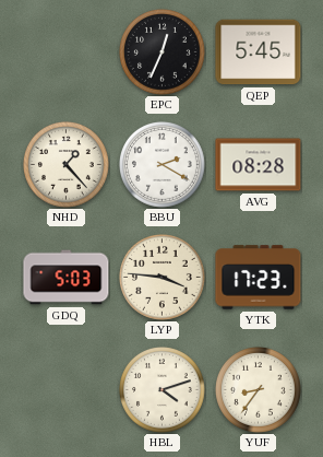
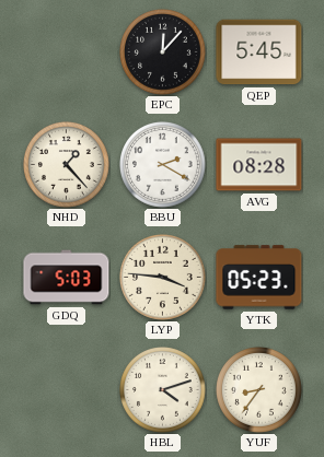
EPC: 12:34 -> 12:07
YTK: 17:23 -> 05:23
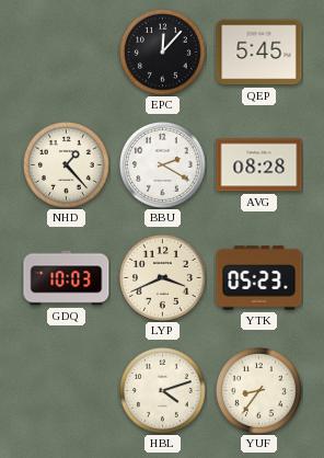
GDQ: 5:03 -> 10:03
LYP: 3:46 -> 3:41
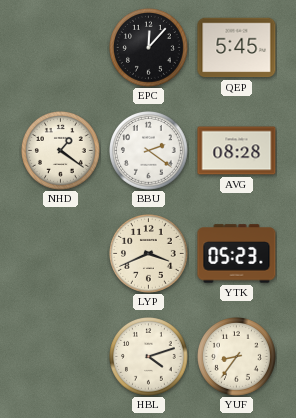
NHD: 1:23 -> 1:21
BBU: 2:20 -> 2:21
GDQ: 10:03 -> none
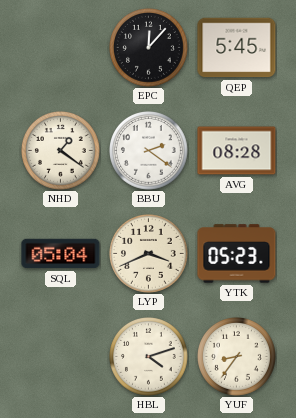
SQL: none -> 05:04
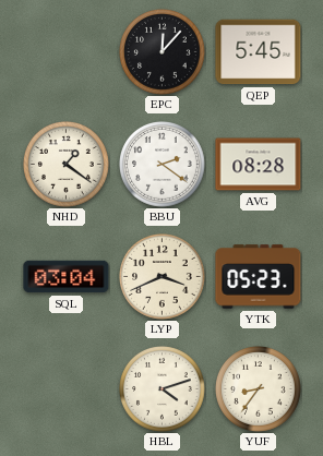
SQL: 05:04 -> 03:04
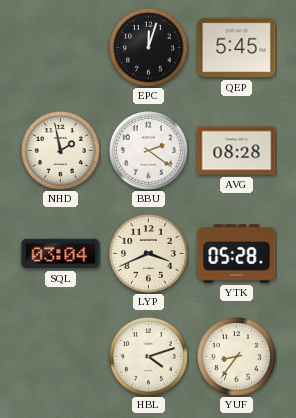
EPC: 12:07 -> 12:03
NHD: 1:21 -> 1:58
YTK: 05:23 -> 05:28
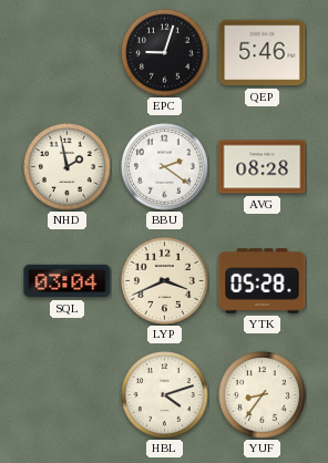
EPC: 12:03 -> 9:03
QEP: 5:45 -> 5:46
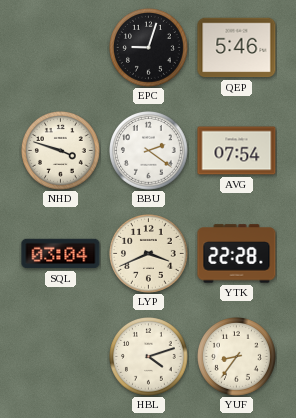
NHD: 1:58 -> 3:48
AVG: 08:28 -> 07:54
YTK: 05:28 -> 22:28
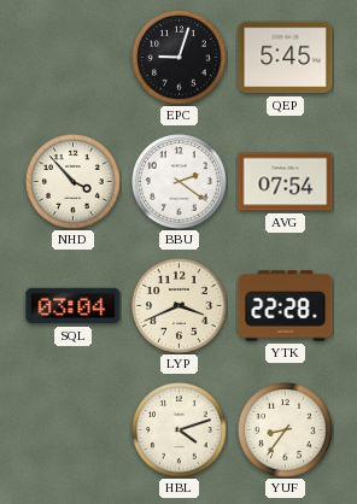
QEP: 5:46 -> 5:45
NHD: 3:48 -> 3:53
